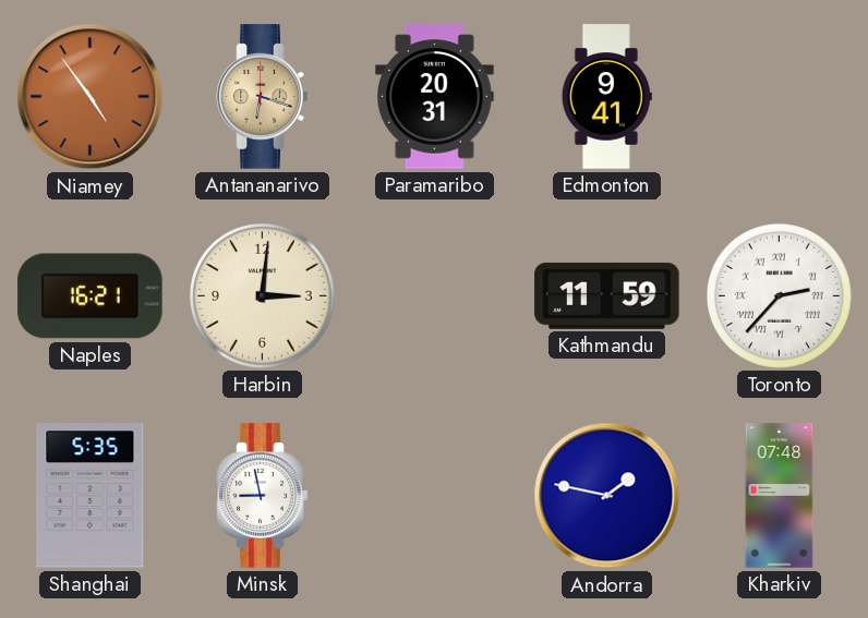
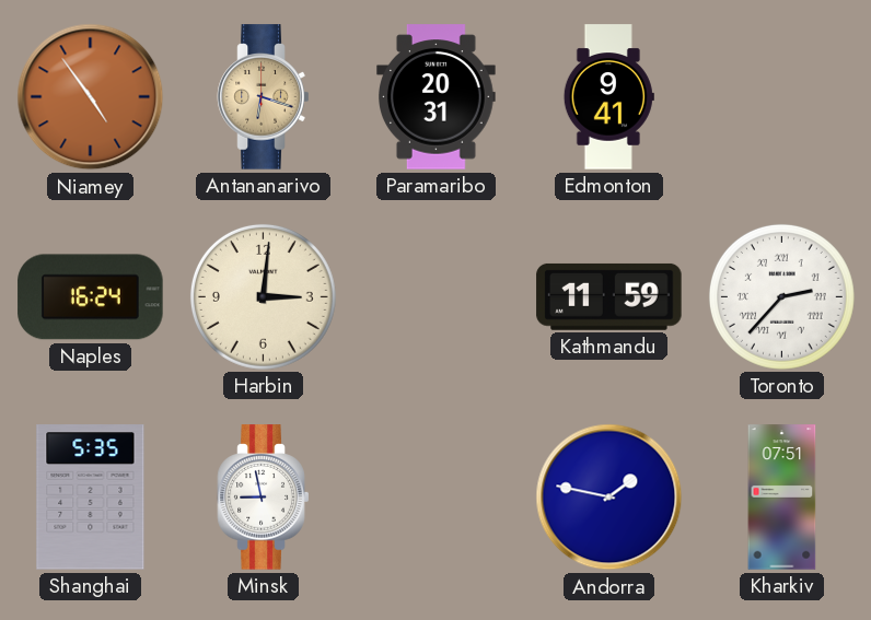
Naples: 16:21 -> 16:24
Kharkiv: 07:48 -> 07:51
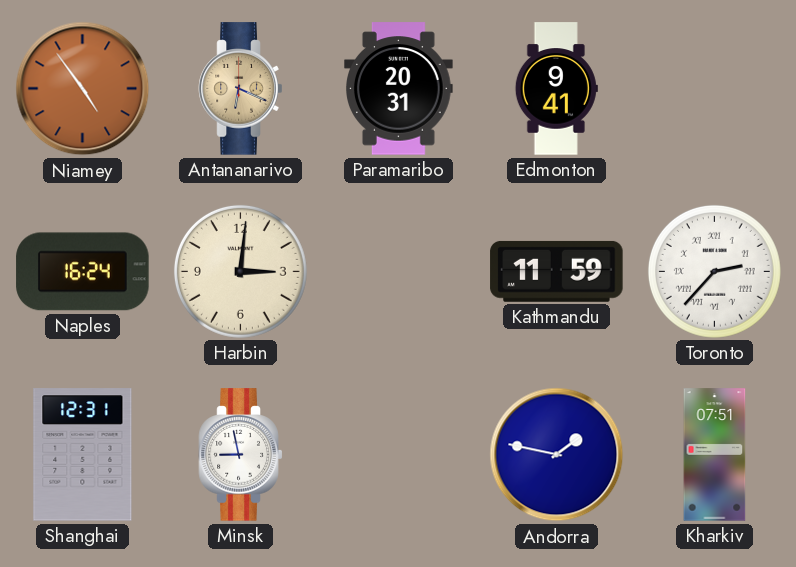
Antananarivo: 6:18 -> 6:19
Shanghai: 5:35 -> 12:31
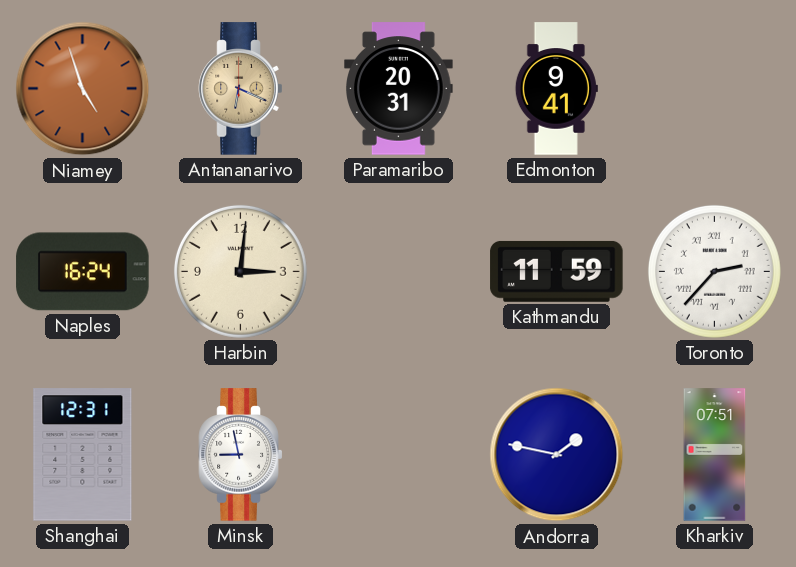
Niamey: 4:54 -> 4:57
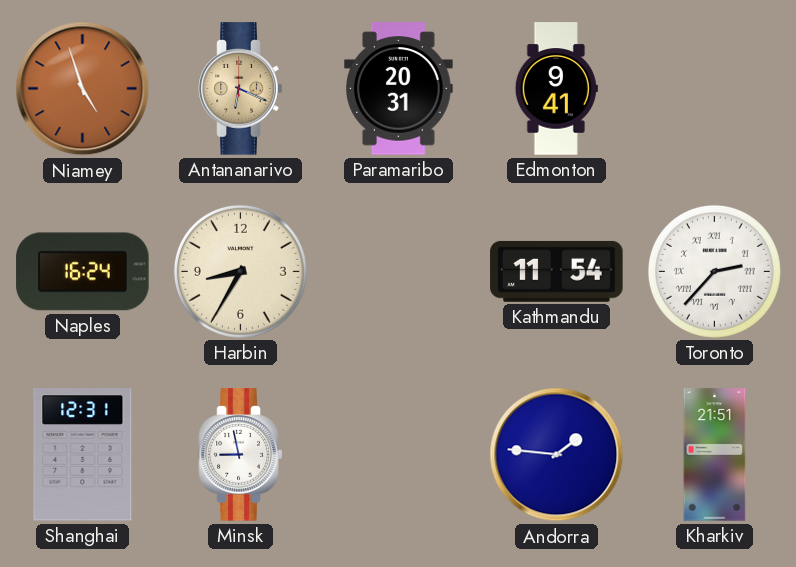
Harbin: 3:01 -> 8:35
Kathmandu: 11:59 -> 11:54
Andorra: 1:47 -> 1:46
Kharkiv: 07:51 -> 21:51
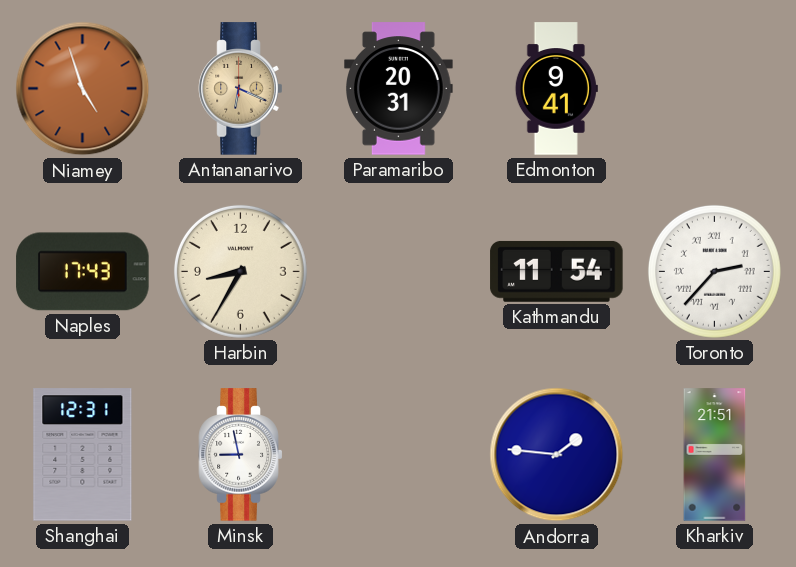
Naples: 16:24 -> 17:43
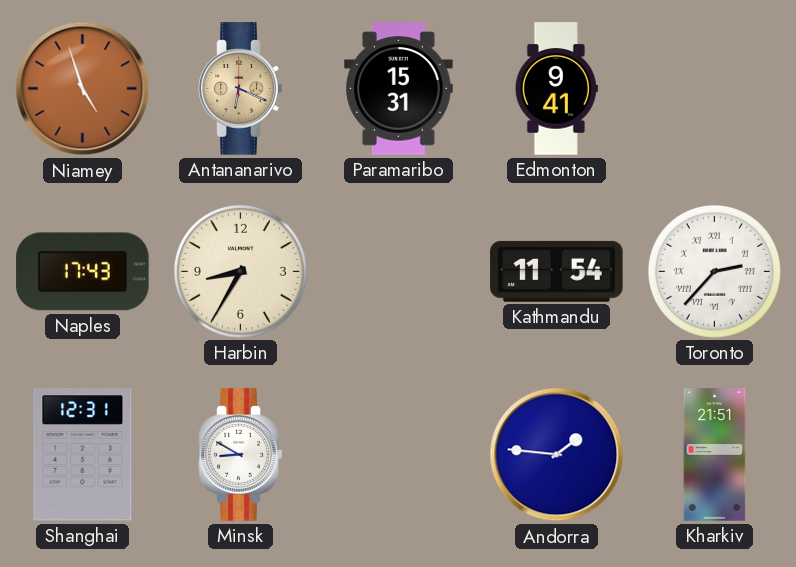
Paramaribo: 20:31 -> 15:31
Minsk: 8:58 -> 8:50
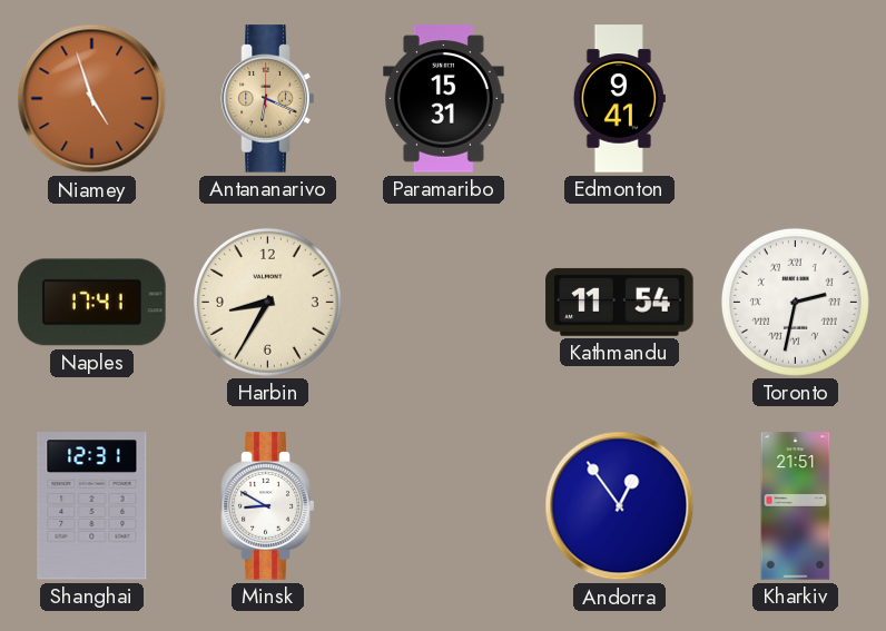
Naples: 17:43 -> 17:41
Toronto: 2:37 -> 2:32
Andorra: 1:46 -> 12:54
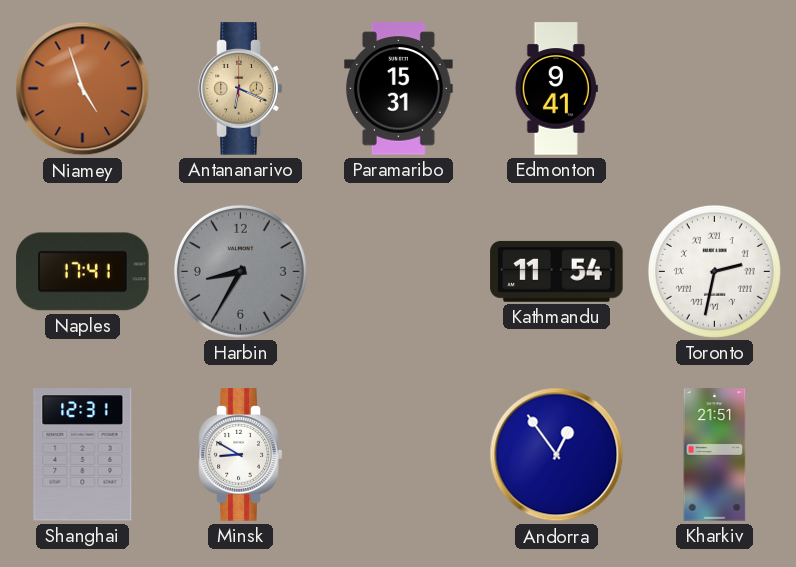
Harbin dial: cream -> grey
